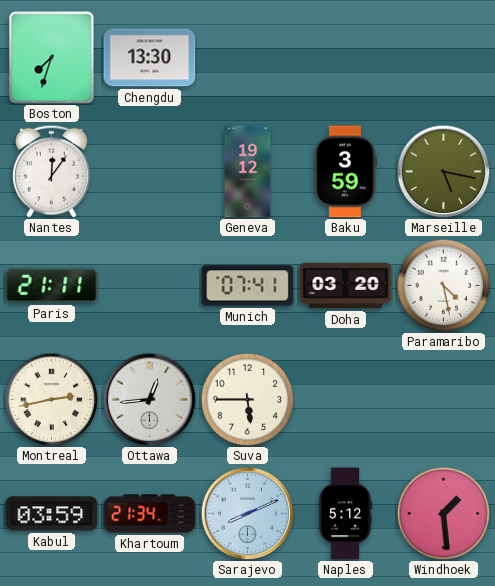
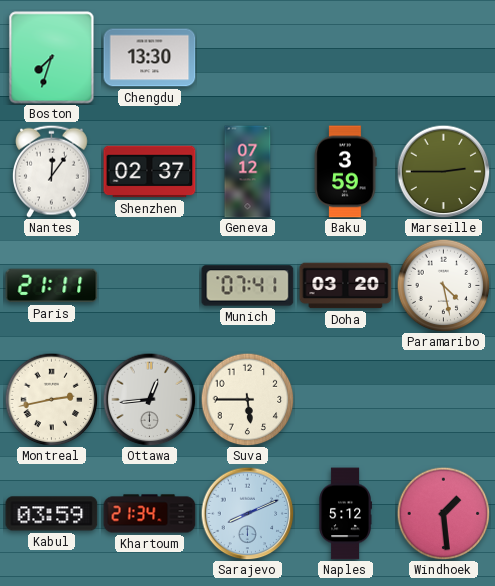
Shenzhen: none -> 02:37
Geneva: 19:12 -> 07:12
Marseille: 5:17 -> 2:45
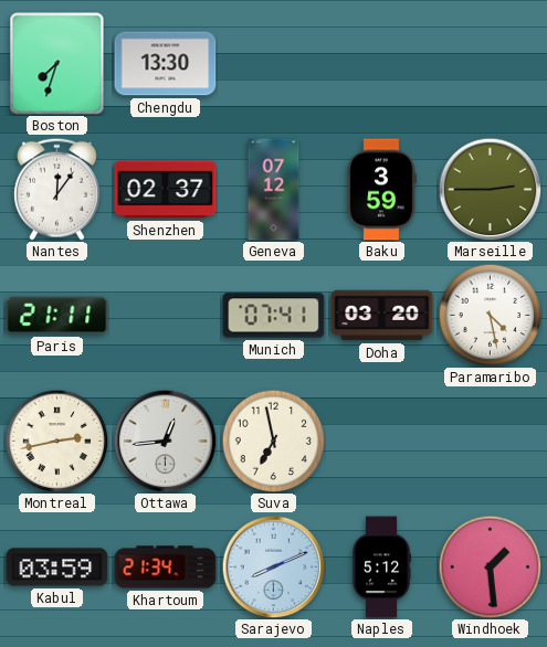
Suva: 5:45 -> 6:58
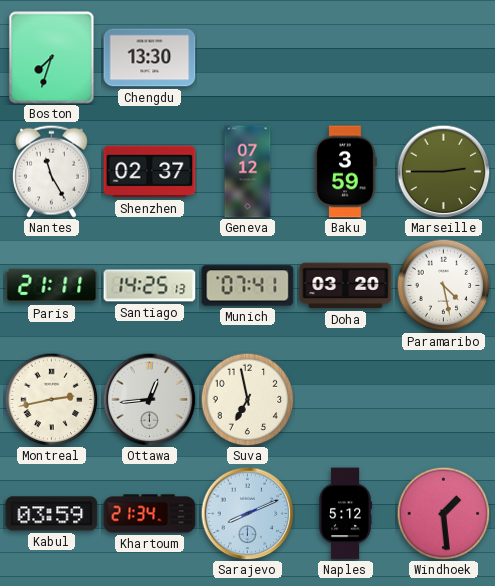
Nantes: 12:06 -> 11:25
Santiago: none -> 14:25
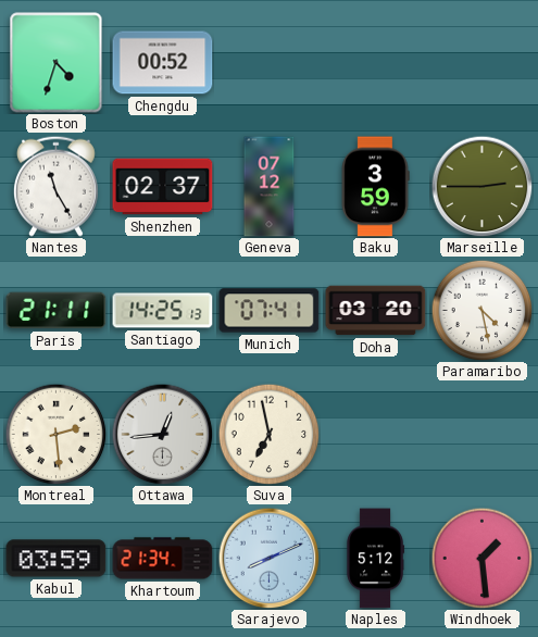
Boston: 7:33 -> 4:33
Chengdu: 13:30 -> 00:52
Montreal: 2:43 -> 2:29
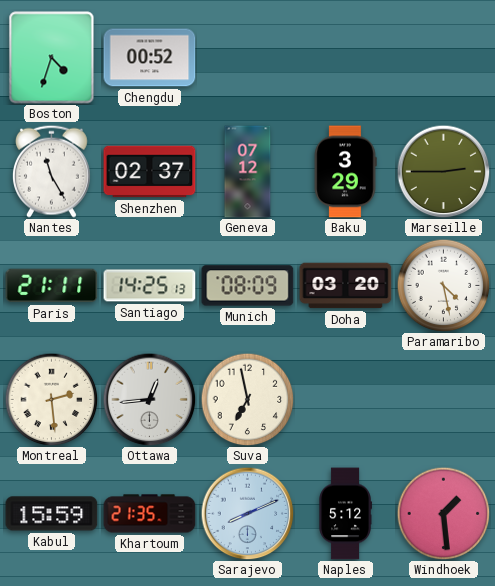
Baku: 3:59 -> 3:29
Munich: 07:41 -> 08:09
Kabul: 03:59 -> 15:59
Khartoum: 21:34 -> 21:35
